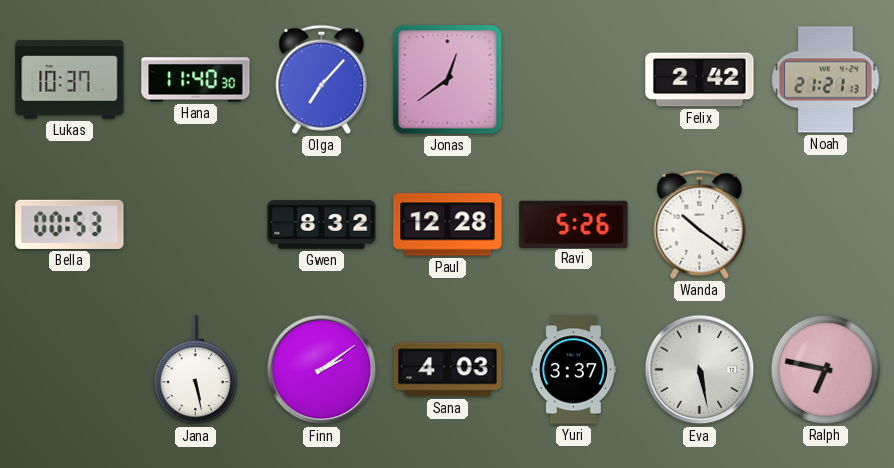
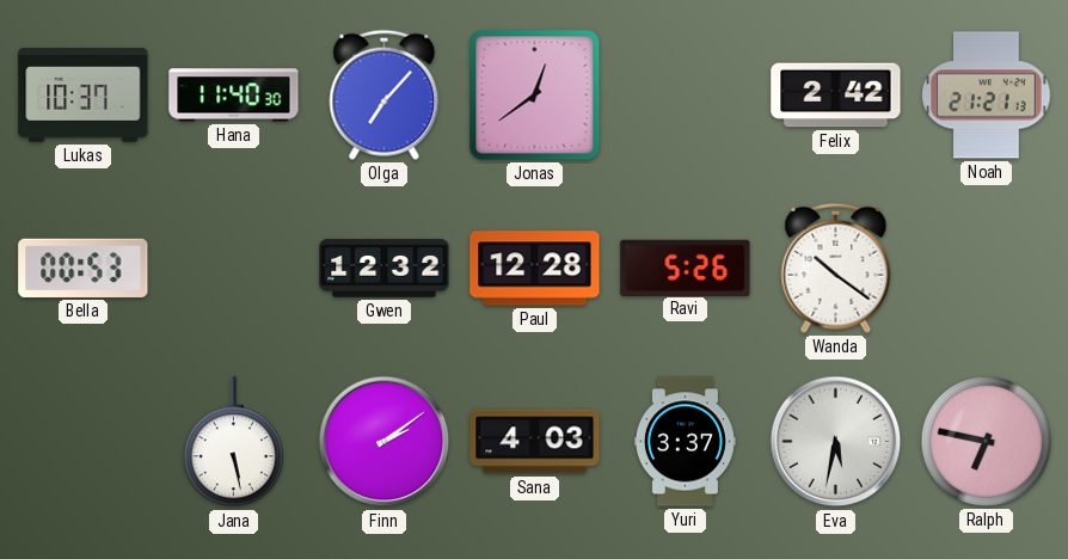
Gwen: 8:32 -> 12:32
Eva: 5:28 -> 5:32
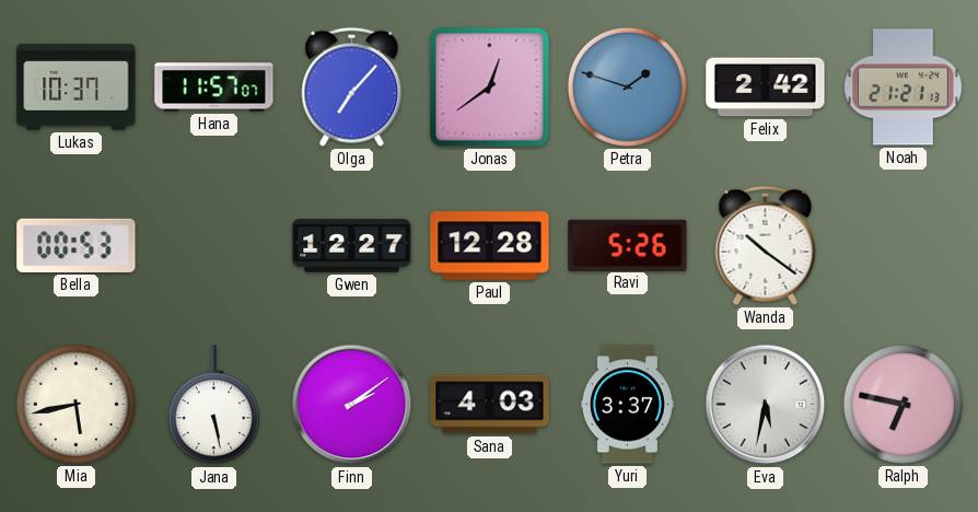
Hana: 11:40 -> 11:57
Petra: none -> 1:48
Gwen: 12:32 -> 12:27
Mia: none -> 5:43
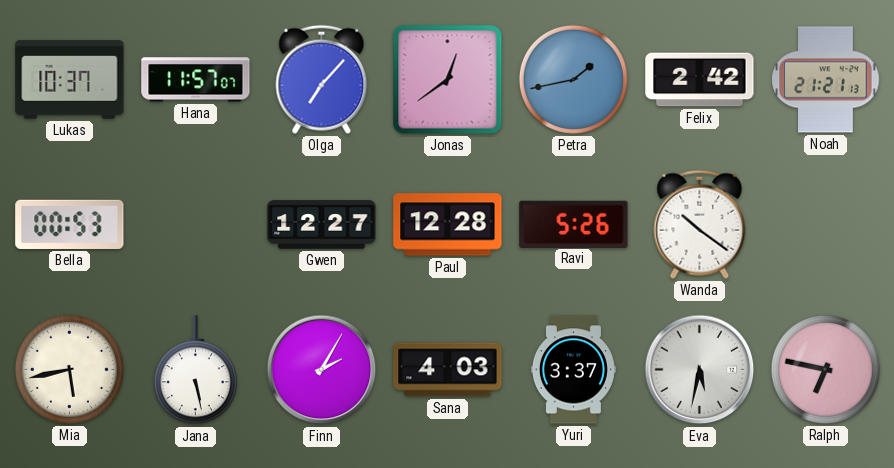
Petra: 1:48 -> 1:43
Finn: 2:09 -> 2:05
